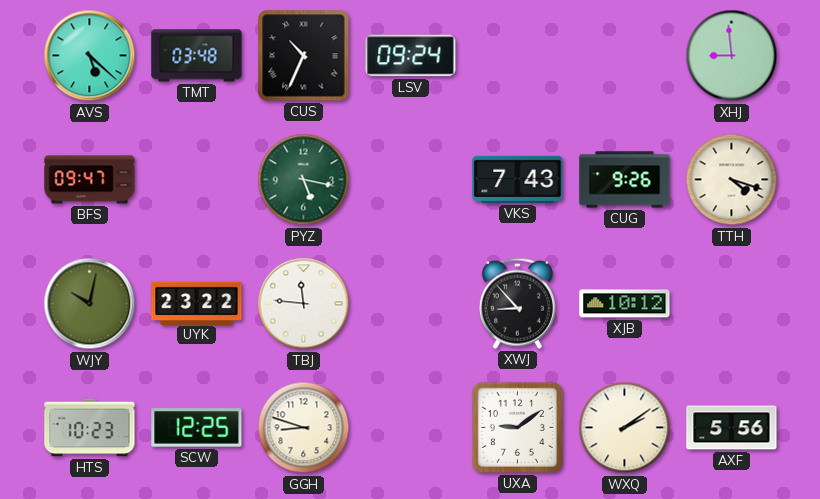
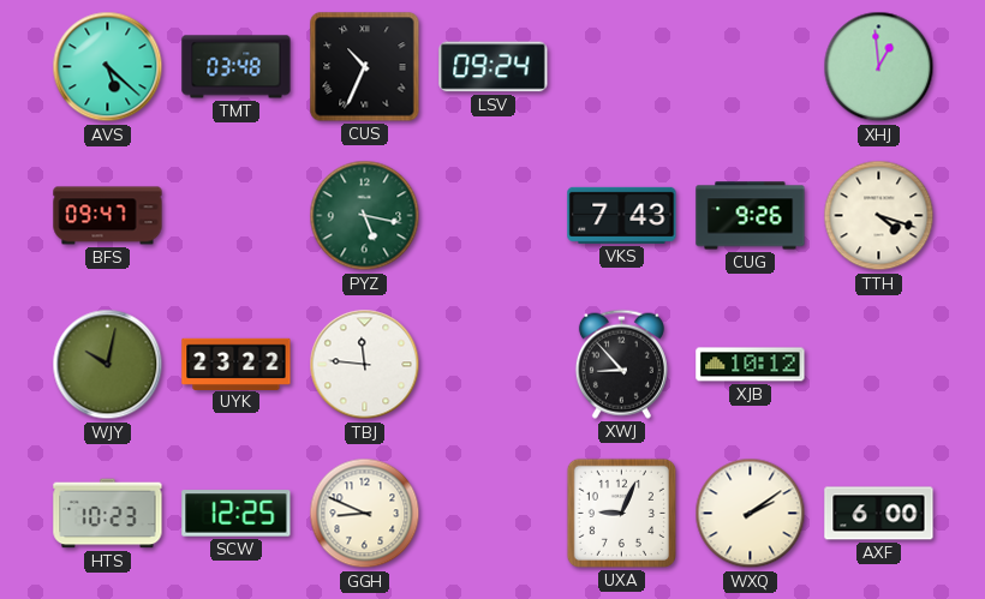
XHJ: 8:59 -> 12:59
GGH: 8:48 -> 8:49
UXA: 9:09 -> 9:04
AXF: 5:56 -> 6:00
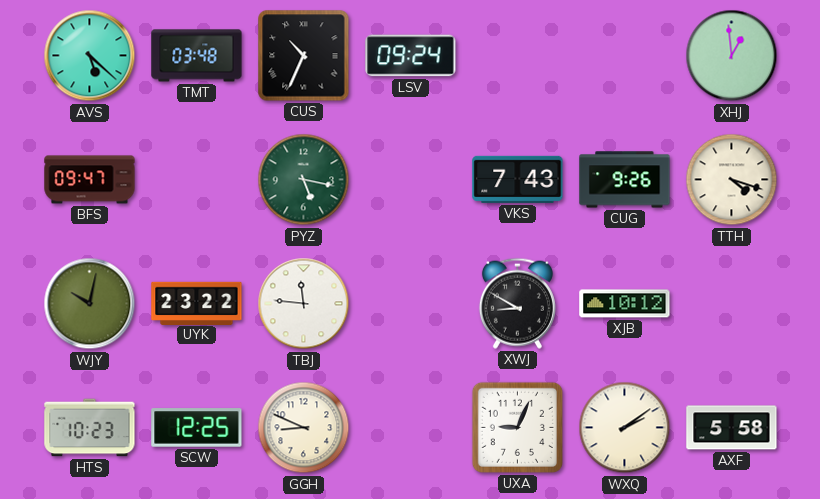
XWJ: 8:53 -> 8:50
AXF: 6:00 -> 5:58
